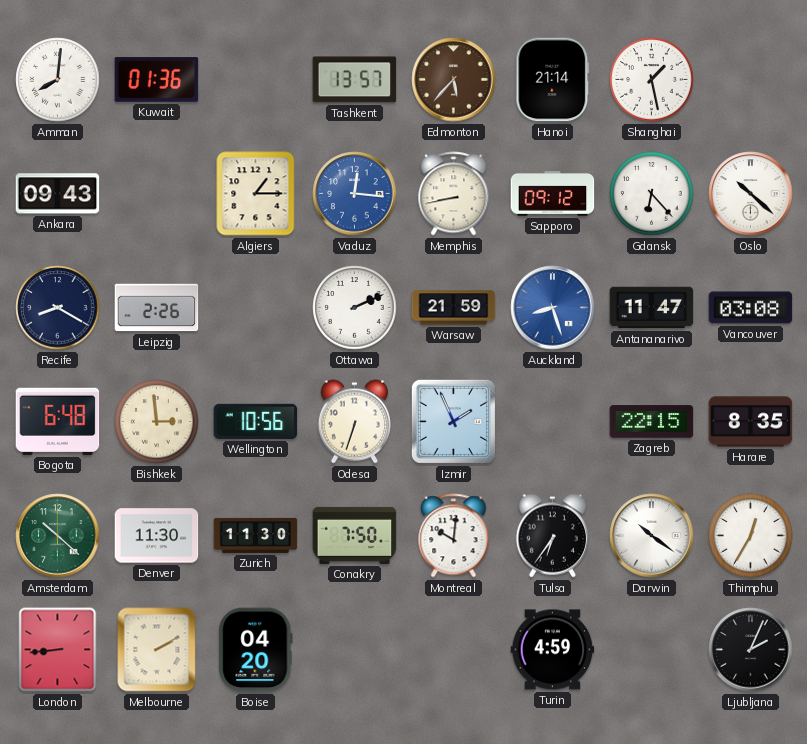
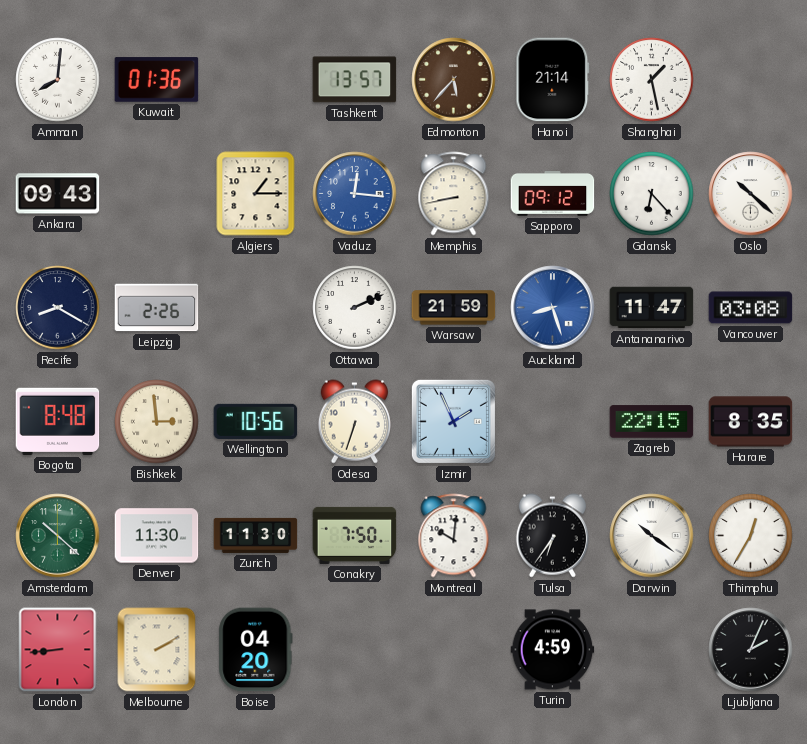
Bogota: 6:48 -> 8:48
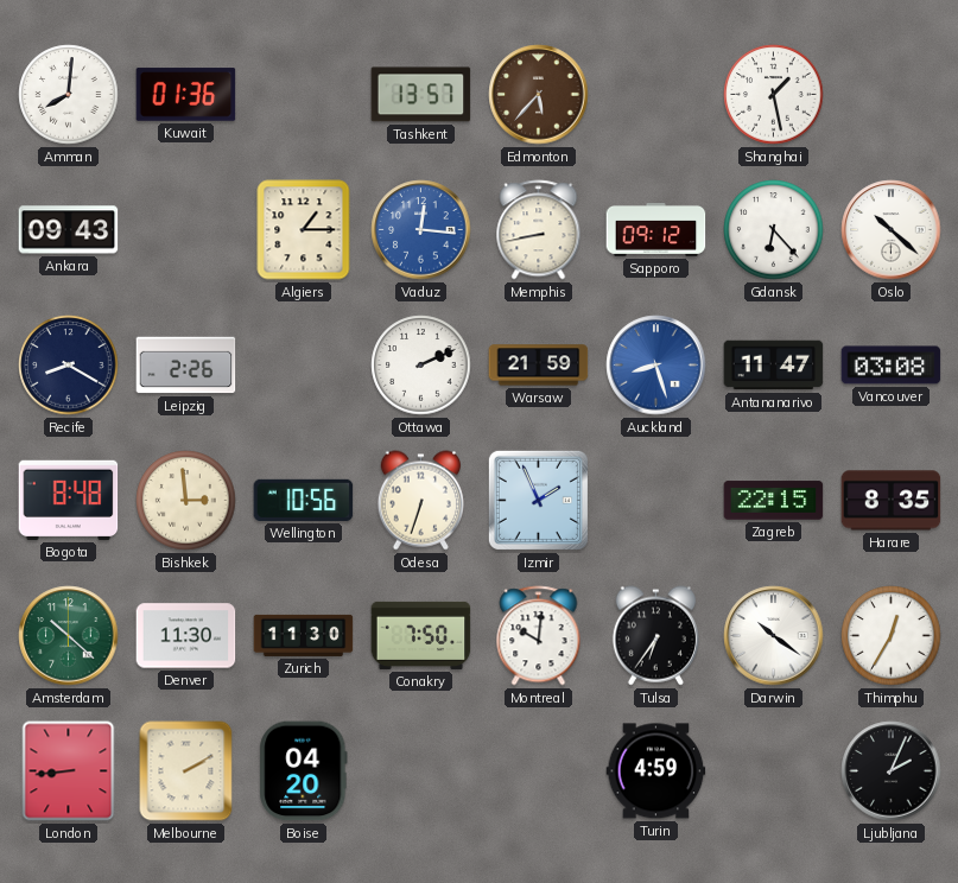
Hanoi: 21:14 -> none
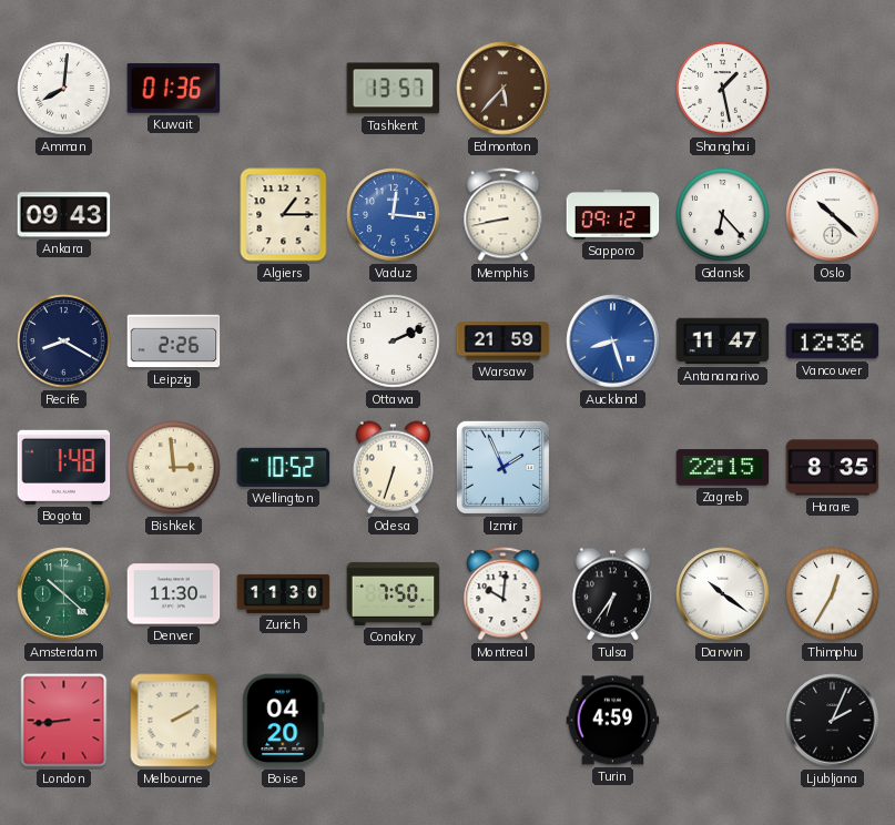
Vancouver: 03:08 -> 12:36
Bogota: 8:48 -> 1:48
Wellington: 10:56 -> 10:52
